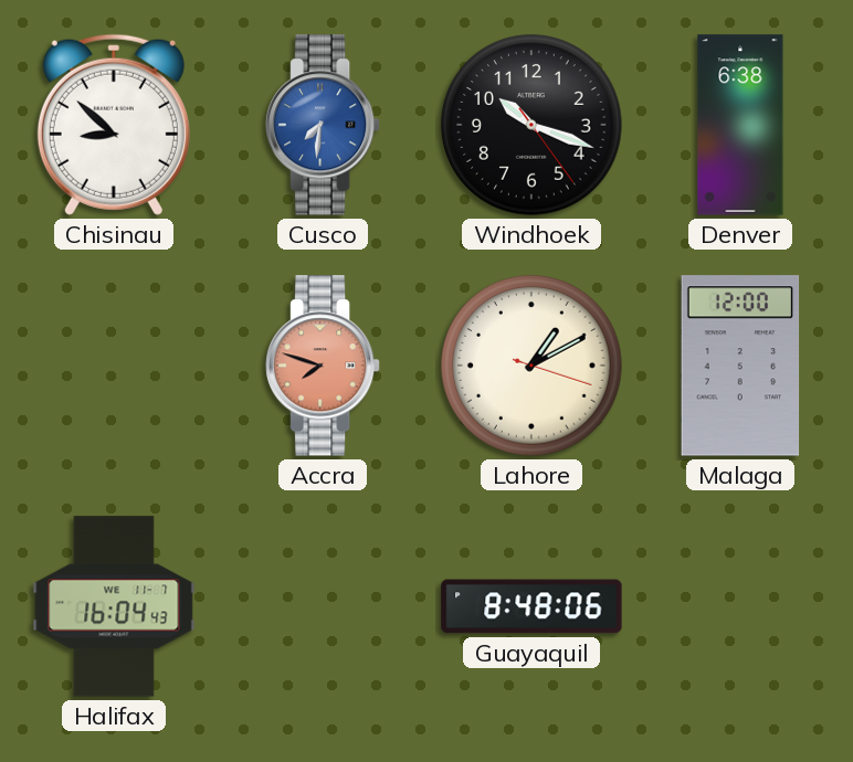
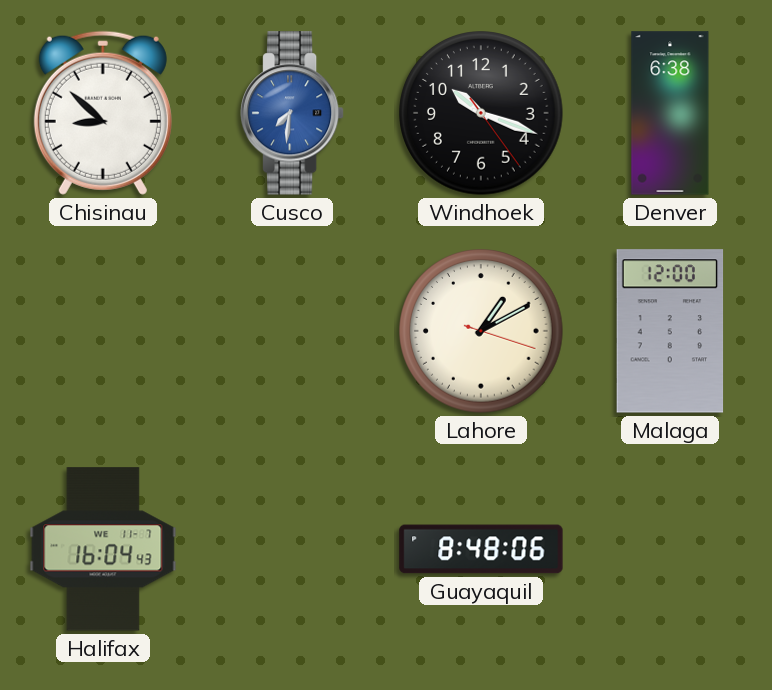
Accra: 7:48 -> none
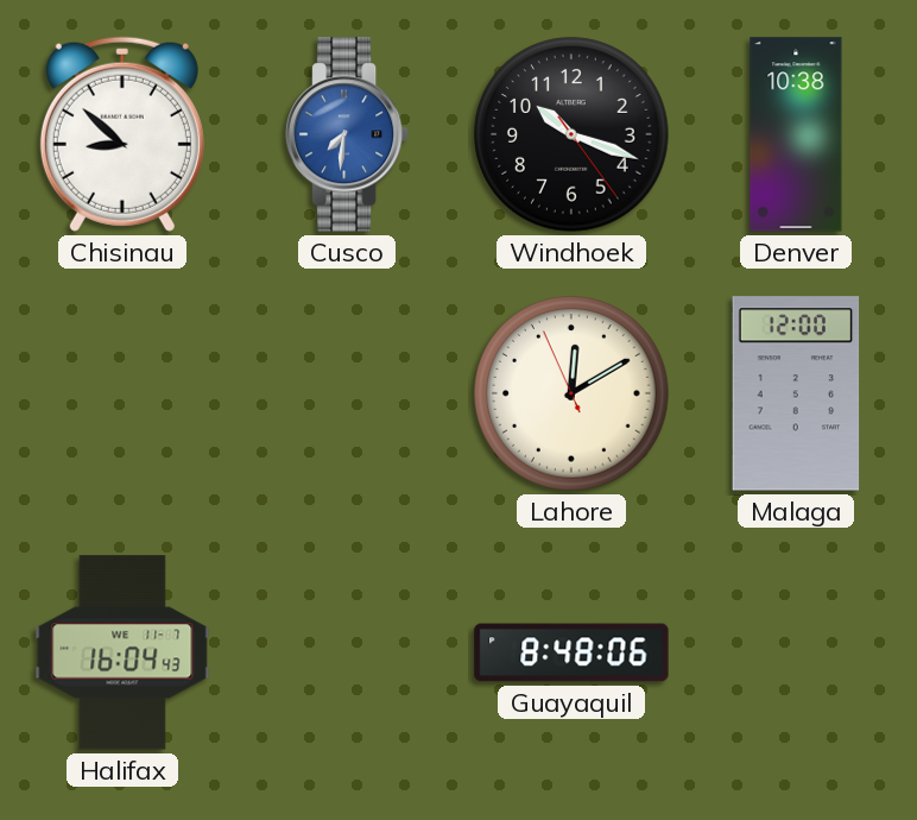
Denver: 6:38 -> 10:38
Lahore: 1:10 -> 12:09
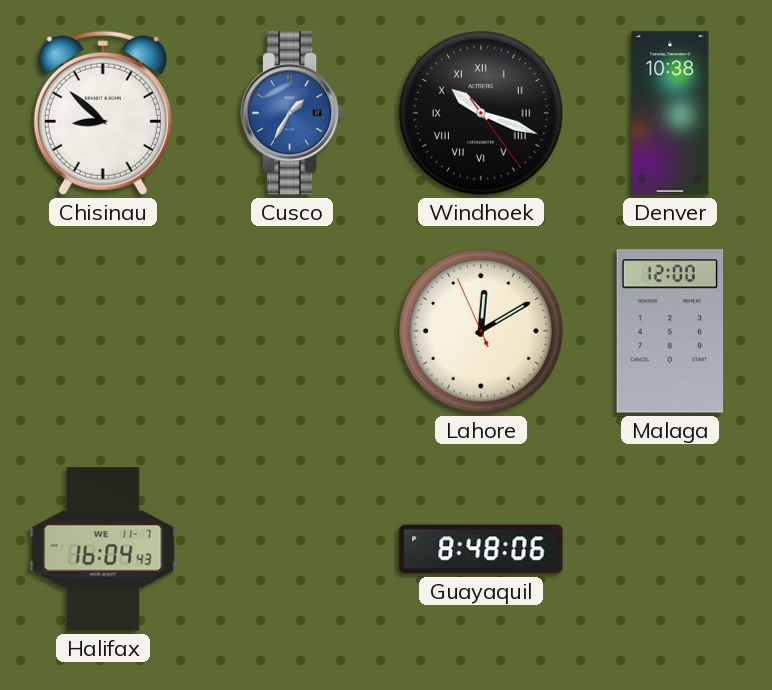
Cusco: 7:31 -> 1:35
Windhoek numerals: Arabic -> Roman
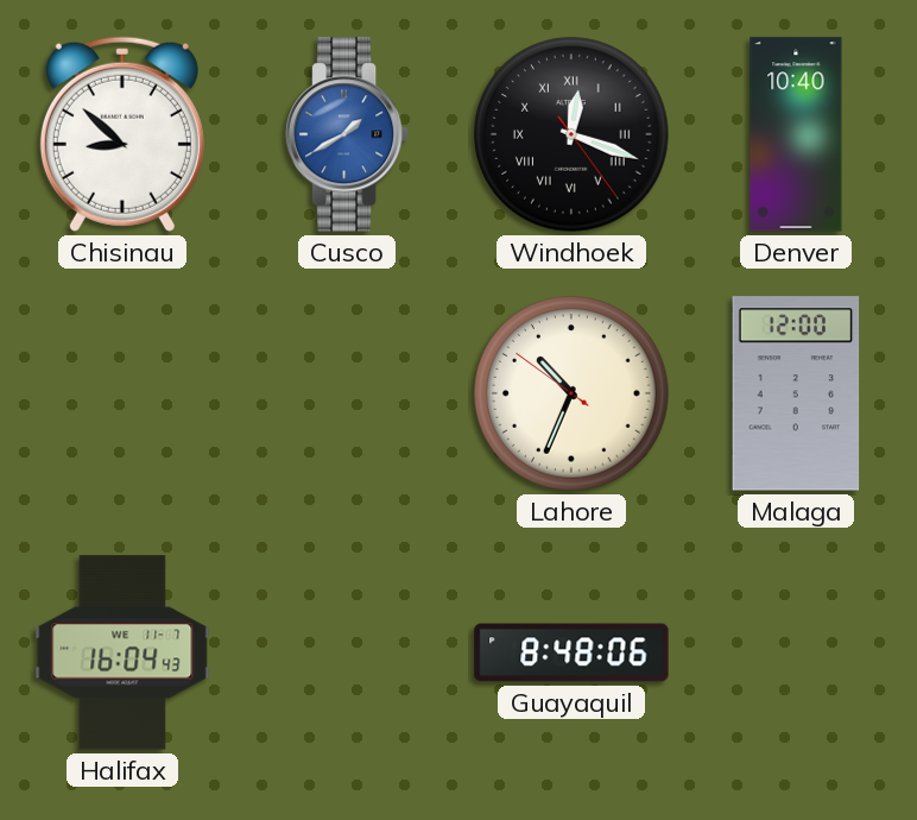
Cusco: 1:35 -> 1:40
Windhoek: 10:18 -> 12:18
Denver: 10:38 -> 10:40
Lahore: 12:09 -> 10:33
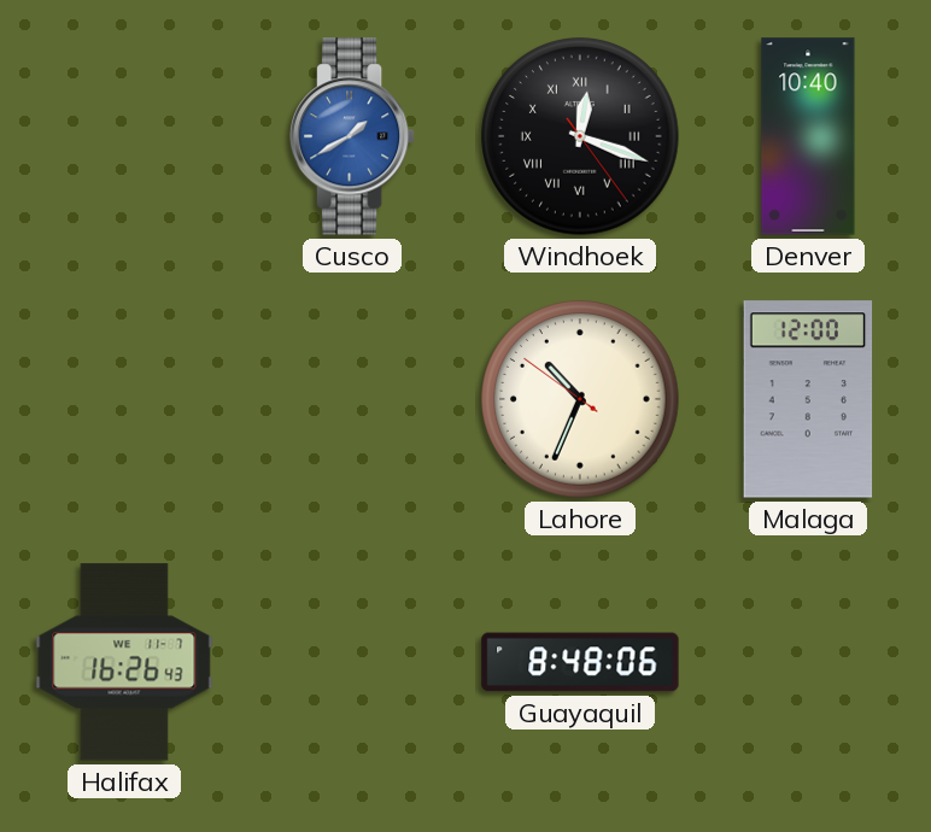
Chisinau: 8:52 -> none
Halifax: 16:04 -> 16:26
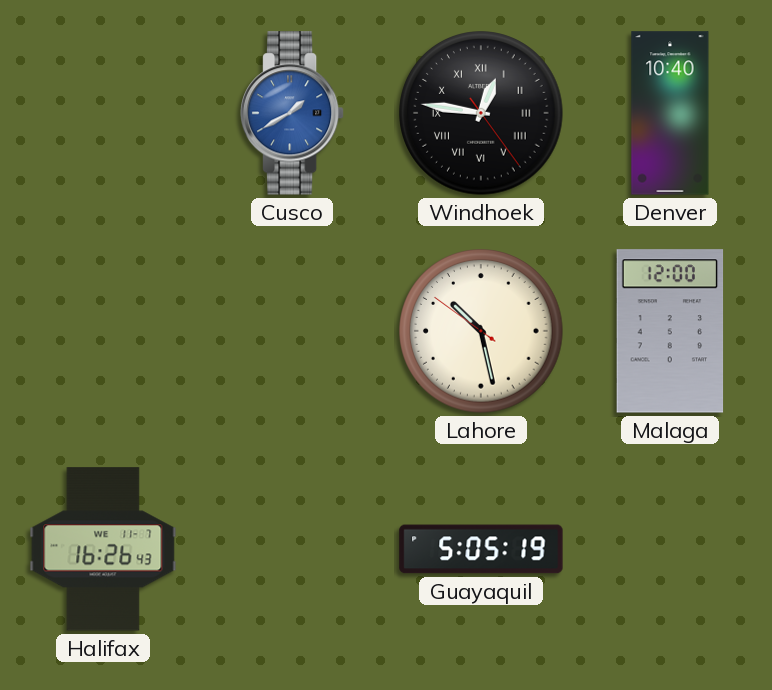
Windhoek: 12:18 -> 12:46
Lahore: 10:33 -> 10:27
Guayaquil: 8:48 -> 5:05
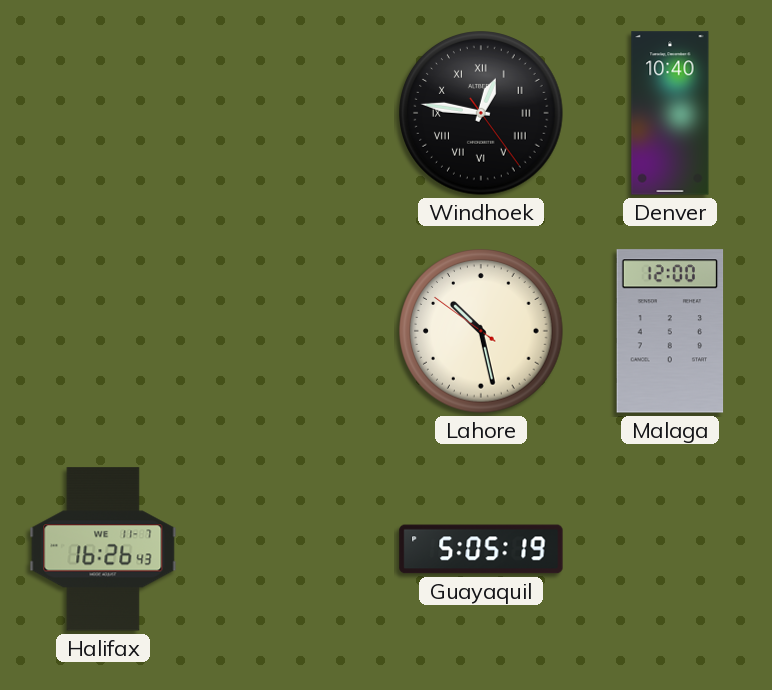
Cusco: 1:40 -> none
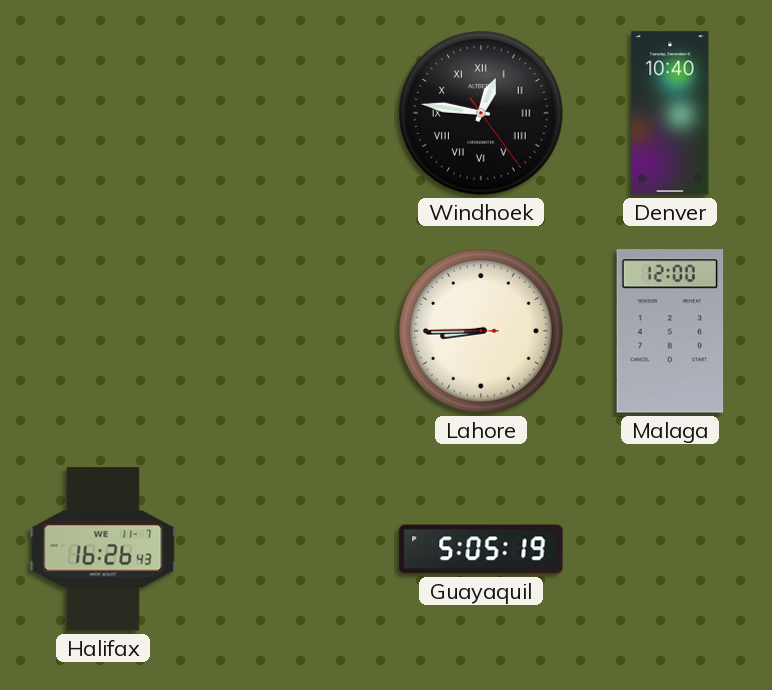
Lahore: 10:27 -> 8:44
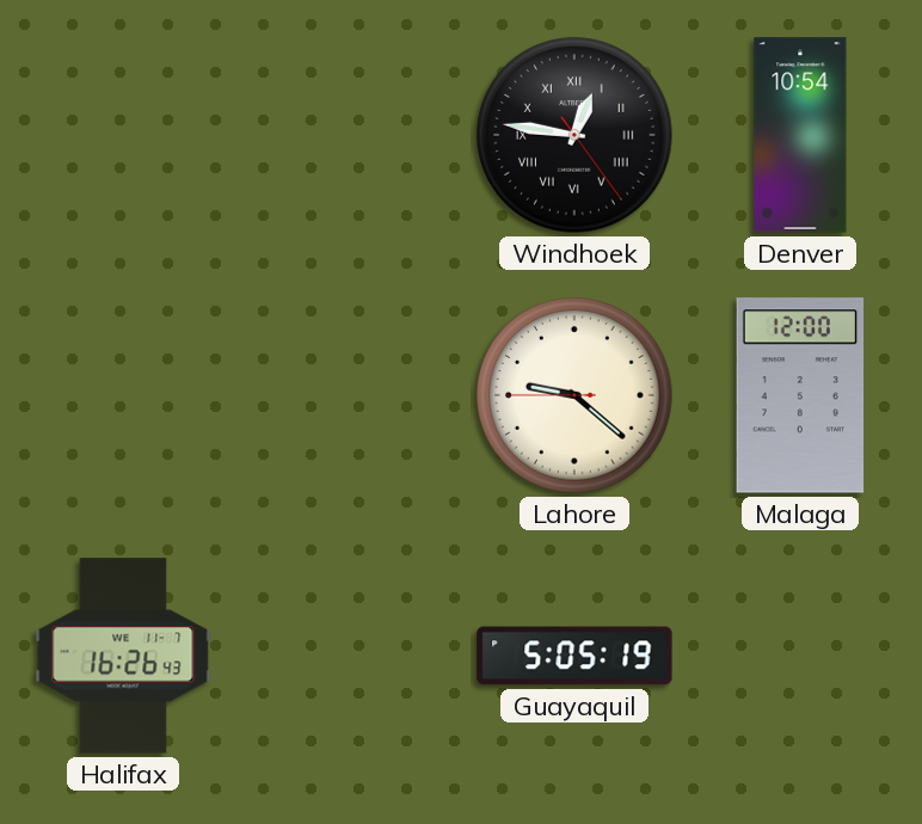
Denver: 10:40 -> 10:54
Lahore: 8:44 -> 9:21
